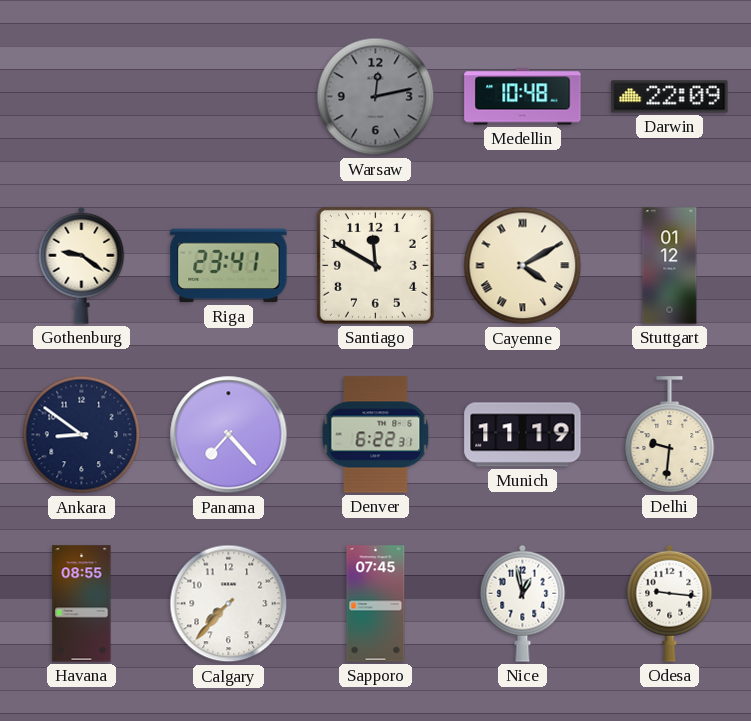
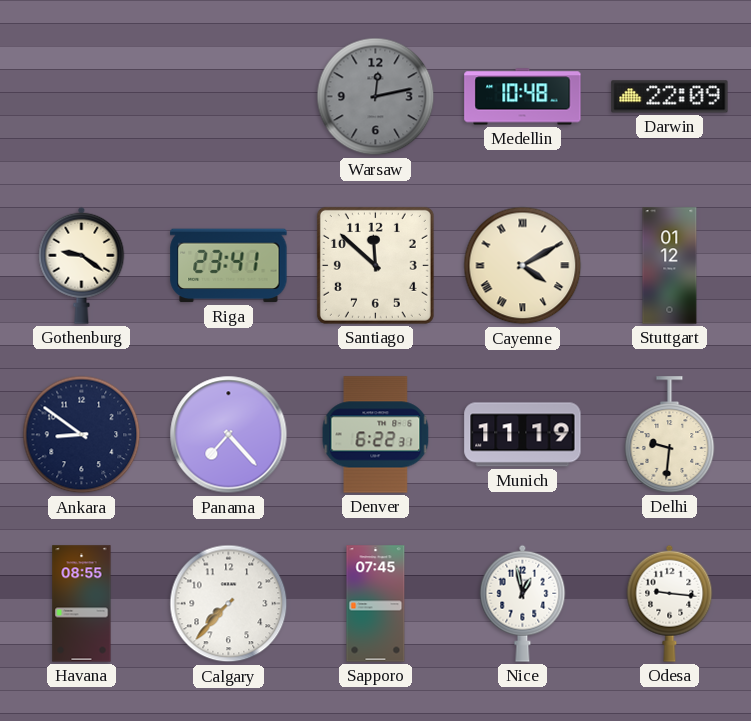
Santiago: 11:50 -> 11:52
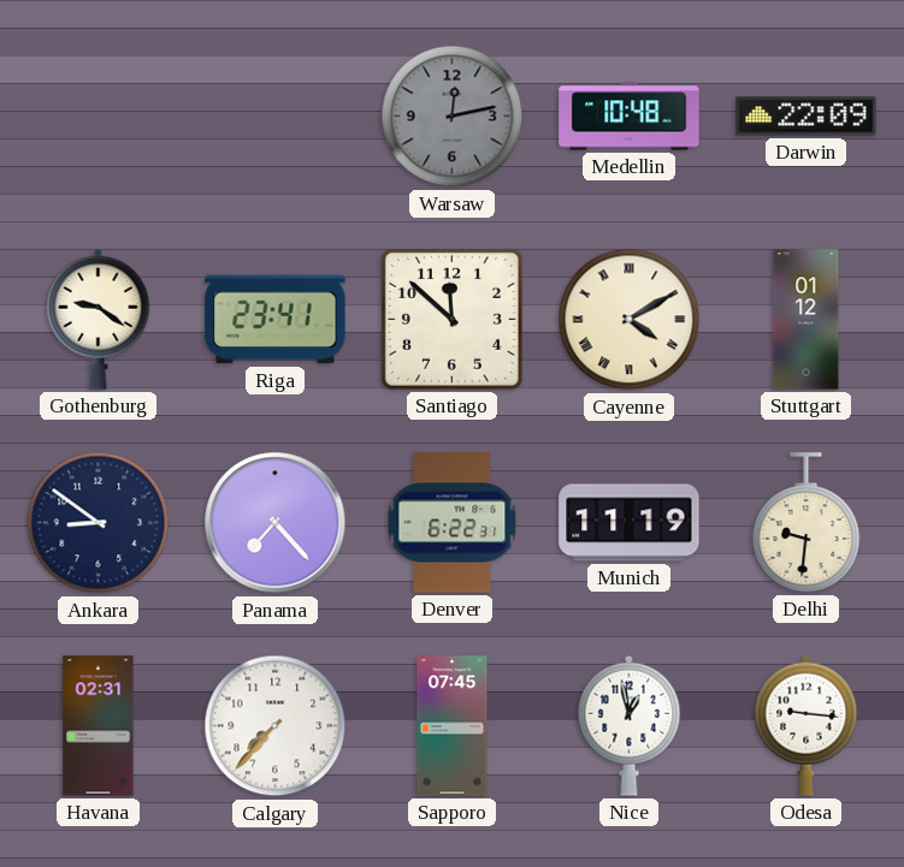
Havana: 08:55 -> 02:31
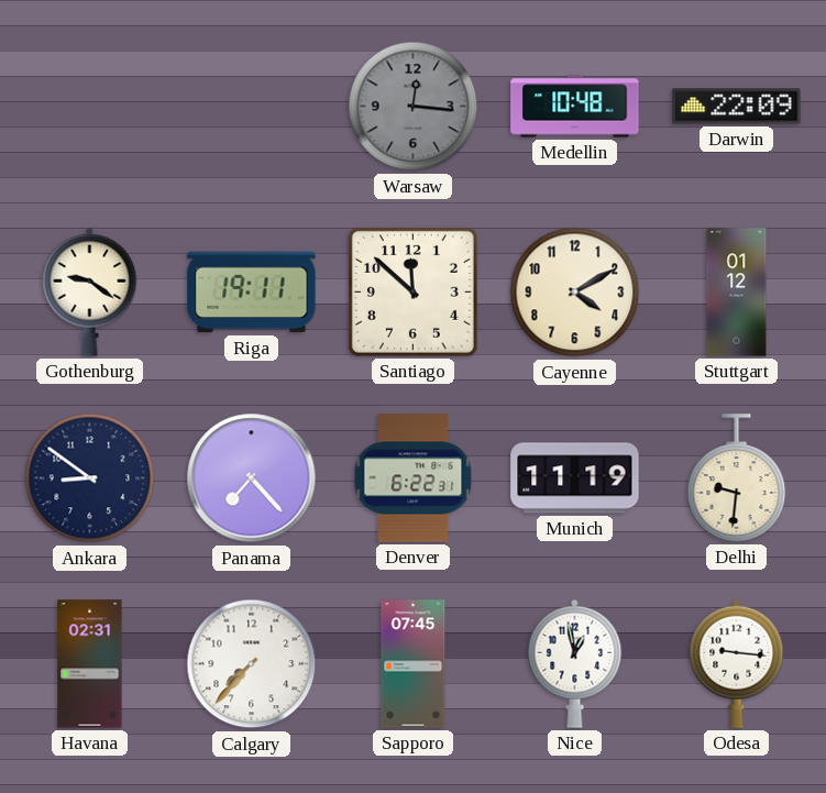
Warsaw: 12:13 -> 12:16
Riga: 23:41 -> 19:11
Cayenne numerals: Roman -> Arabic
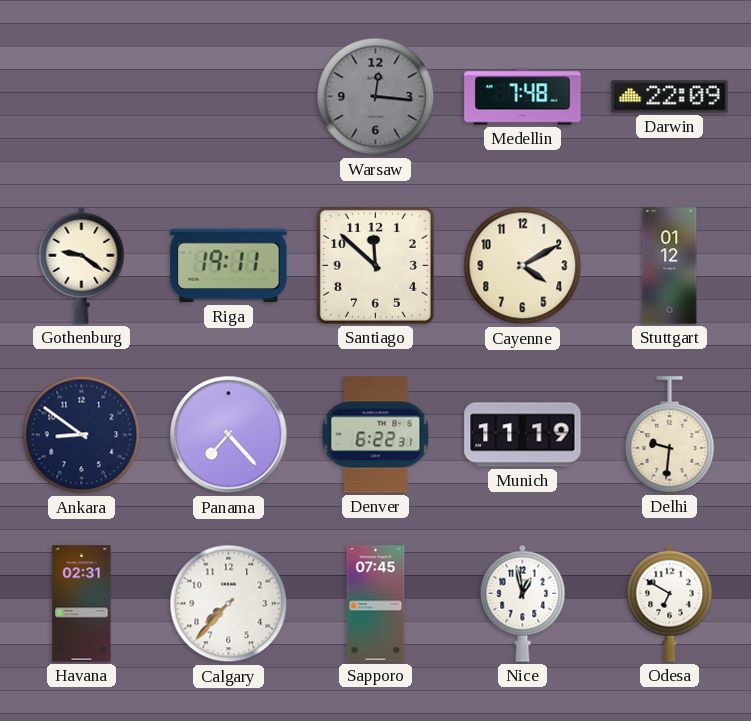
Medellin: 10:48 -> 7:48
Odesa: 9:16 -> 6:50
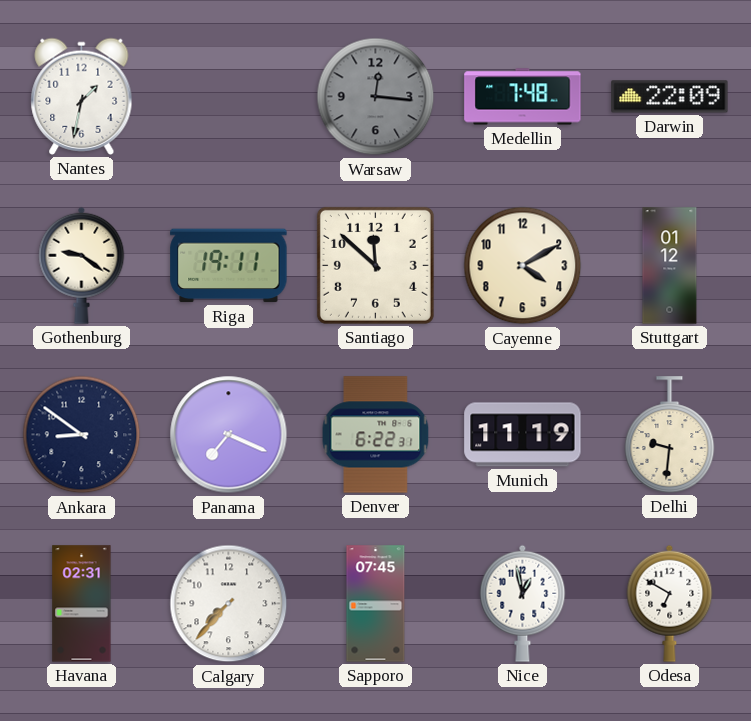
Nantes: none -> 1:32
Panama: 7:23 -> 7:19
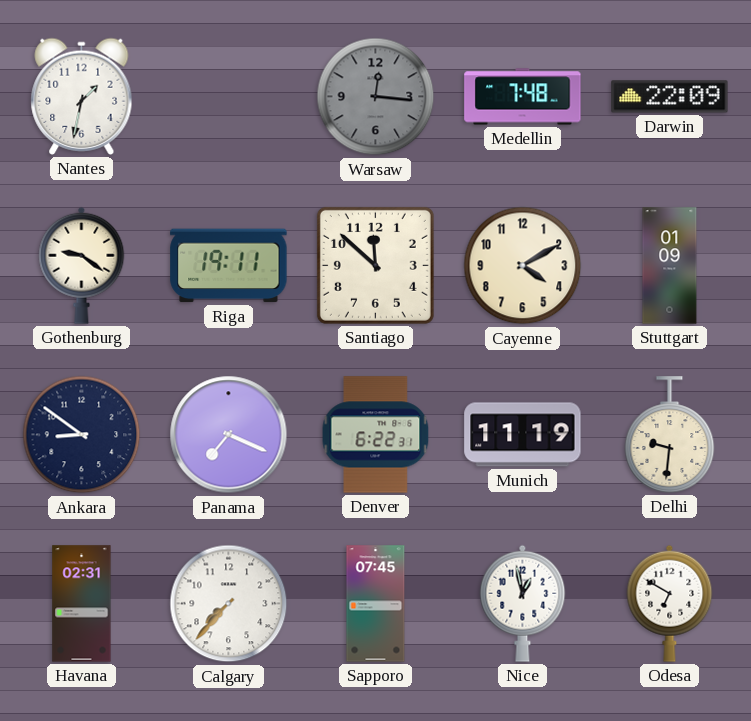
Stuttgart: 01:12 -> 01:09
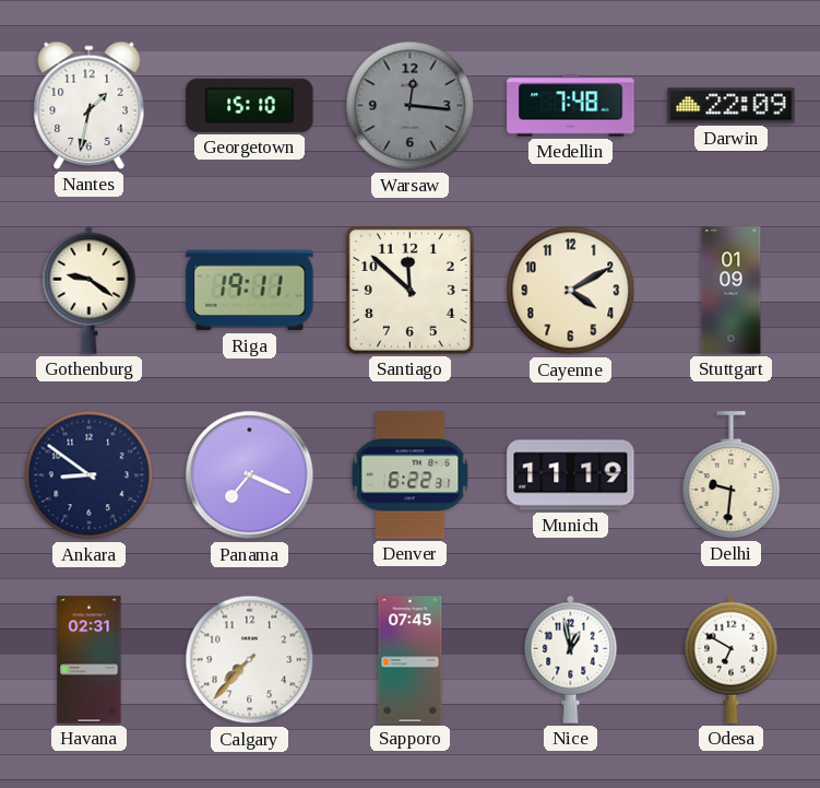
Georgetown: none -> 15:10
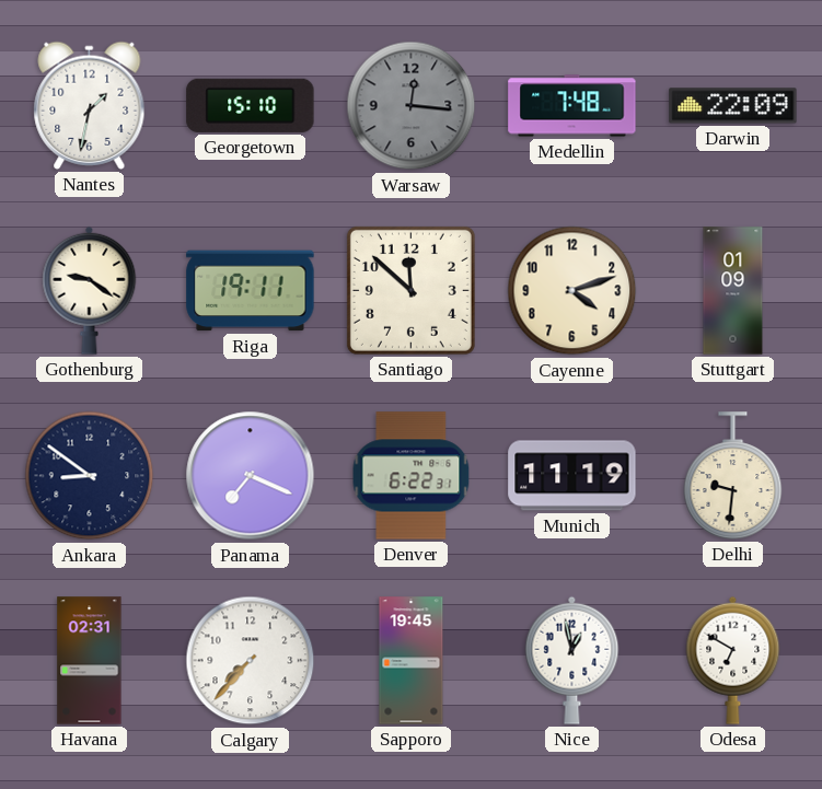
Cayenne: 4:10 -> 4:12
Sapporo: 07:45 -> 19:45
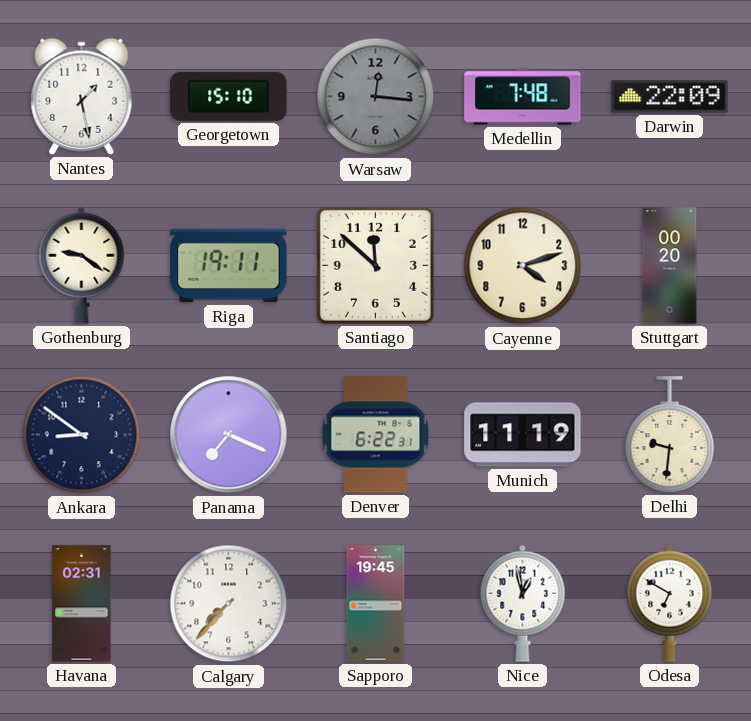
Nantes: 1:32 -> 1:28
Stuttgart: 01:09 -> 00:20
